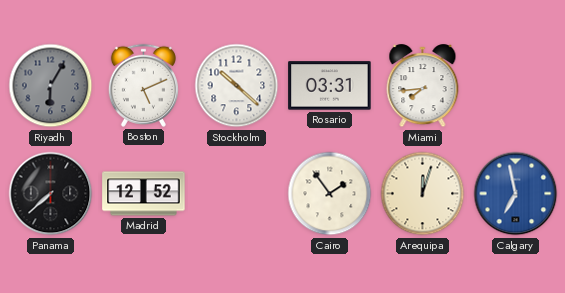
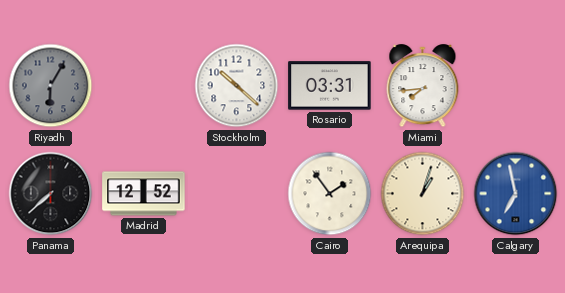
Boston: 5:11 -> none
Arequipa: 12:03 -> 1:03
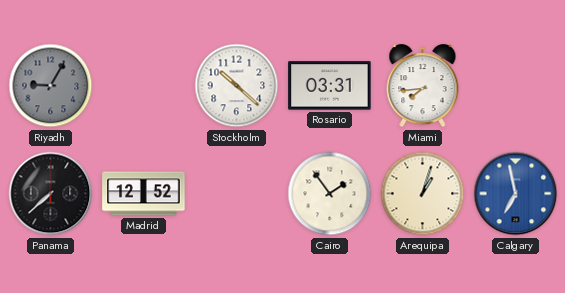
Riyadh: 6:05 -> 9:05
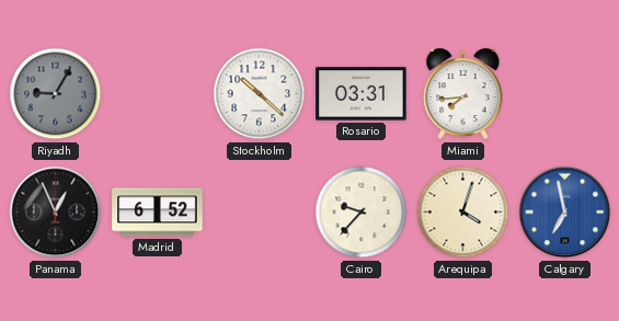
Panama: 7:38 -> 12:56
Madrid: 12:52 -> 6:52
Cairo: 1:54 -> 9:37
Arequipa: 1:03 -> 4:03
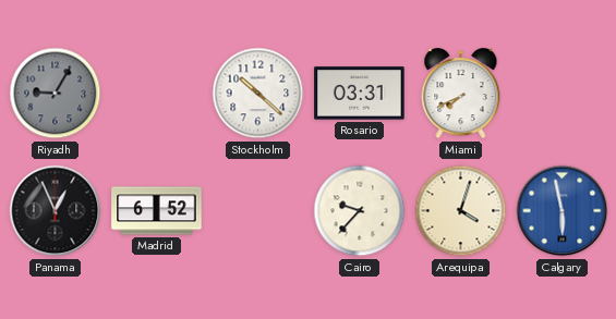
Miami: 7:44 -> 7:41
Calgary: 6:58 -> 5:58
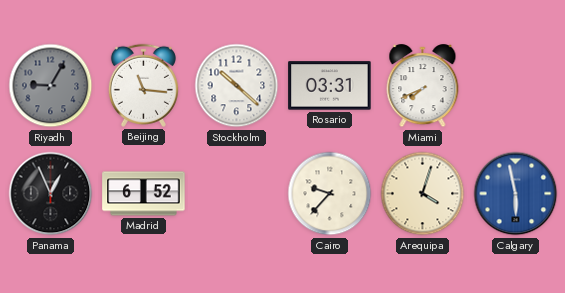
Beijing: none -> 11:16
